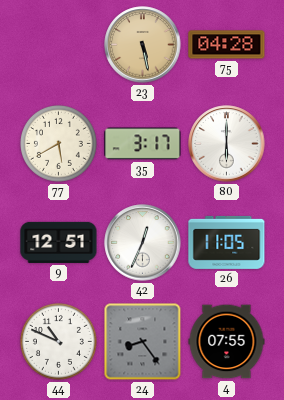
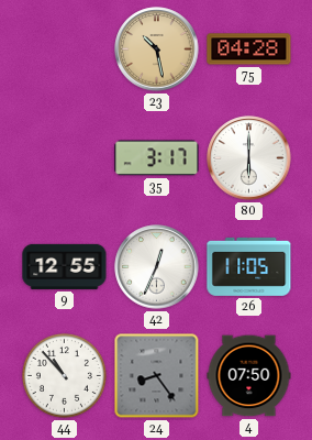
23: 5:28 -> 10:28
77: 5:40 -> none
9: 12:51 -> 12:55
44: 10:49 -> 10:53
4: 07:55 -> 07:50
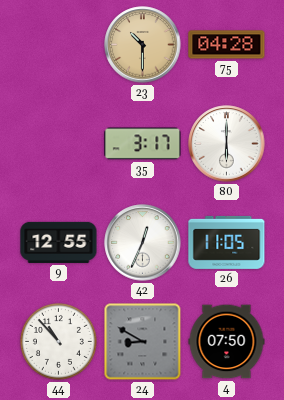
23: 10:28 -> 10:30
24: 8:24 -> 8:50
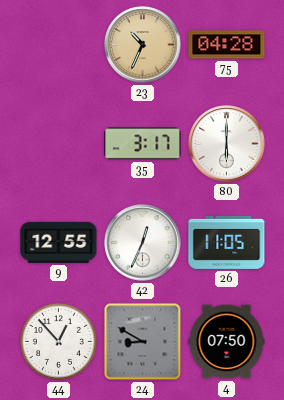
23: 10:30 -> 10:34
44: 10:53 -> 12:53
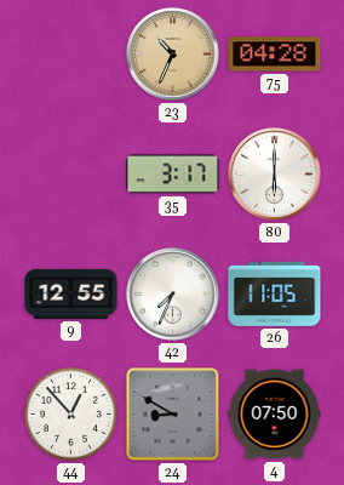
42: 12:34 -> 7:34
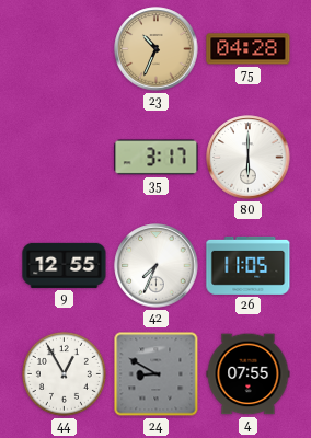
44: 12:53 -> 12:55
4: 07:50 -> 07:55
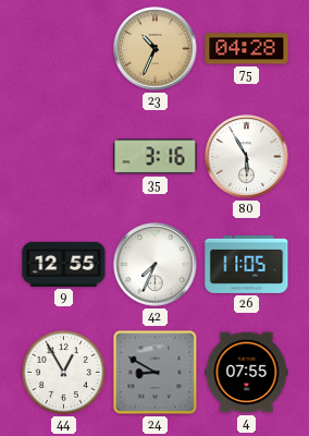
35: 3:17 -> 3:16
80: 6:00 -> 5:55
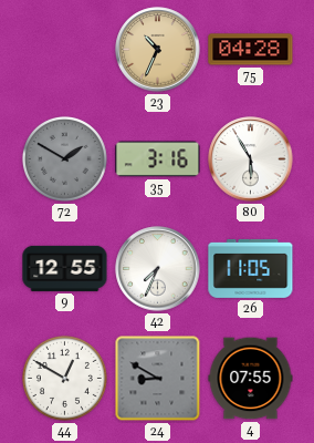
72: none -> 1:50
44: 12:55 -> 12:50
